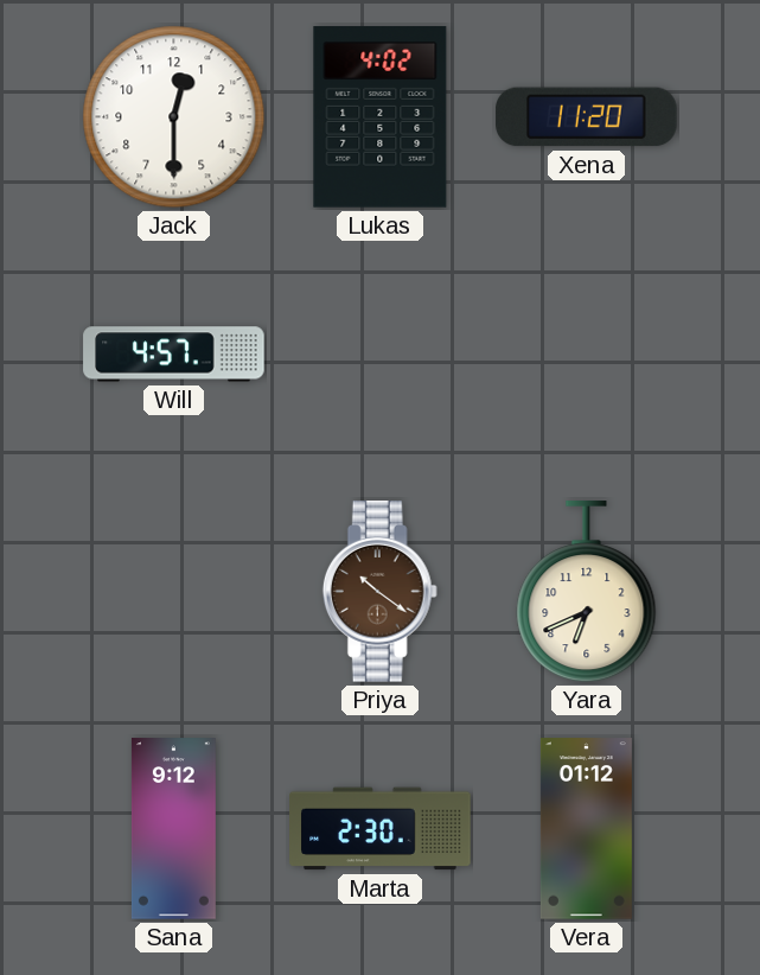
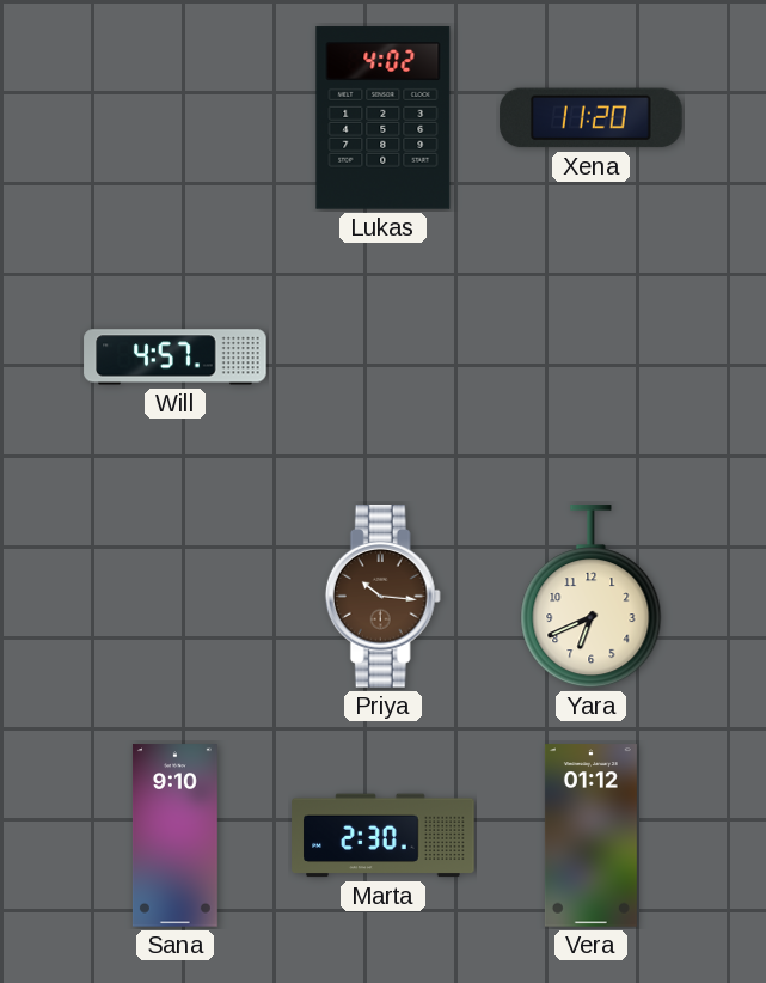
Jack: 12:30 -> none
Priya: 10:21 -> 10:16
Sana: 9:12 -> 9:10
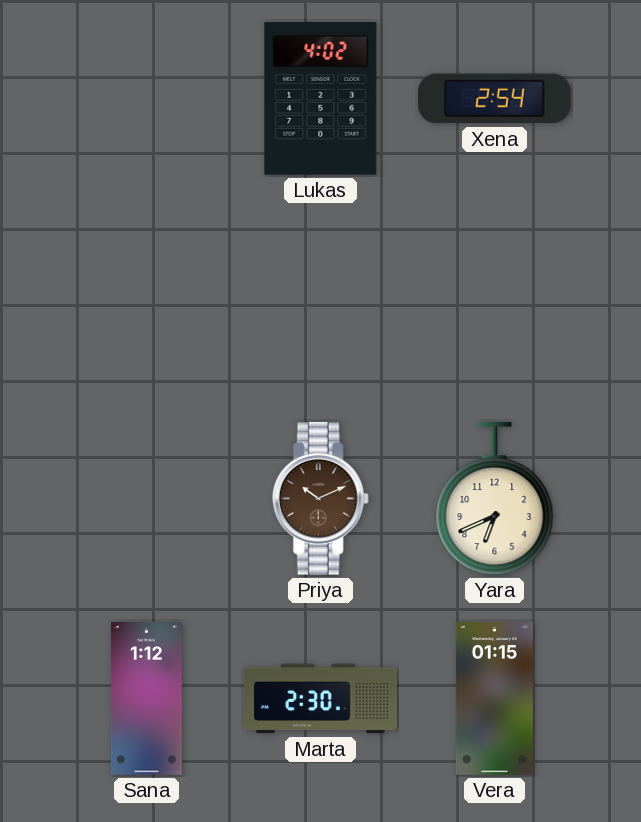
Xena: 11:20 -> 2:54
Will: 4:57 -> none
Priya: 10:16 -> 10:11
Sana: 9:10 -> 1:12
Vera: 01:12 -> 01:15
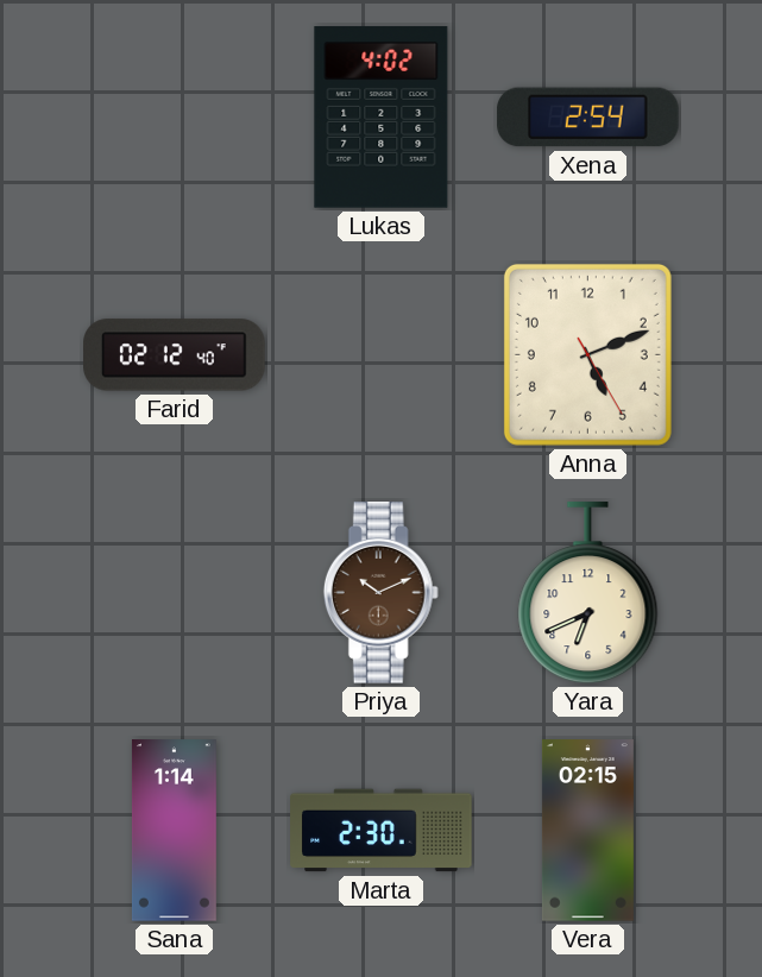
Farid: none -> 02:12
Anna: none -> 5:11
Sana: 1:12 -> 1:14
Vera: 01:15 -> 02:15
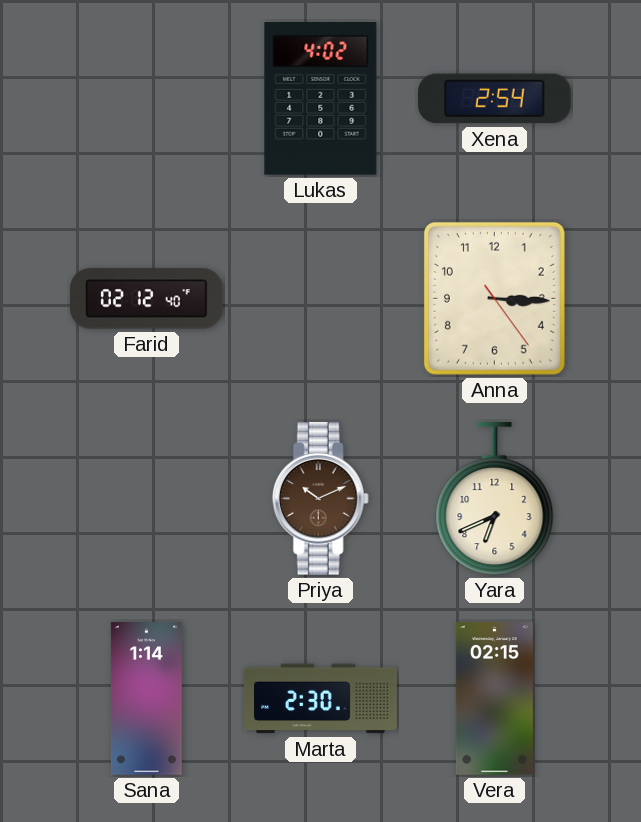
Anna: 5:11 -> 3:15
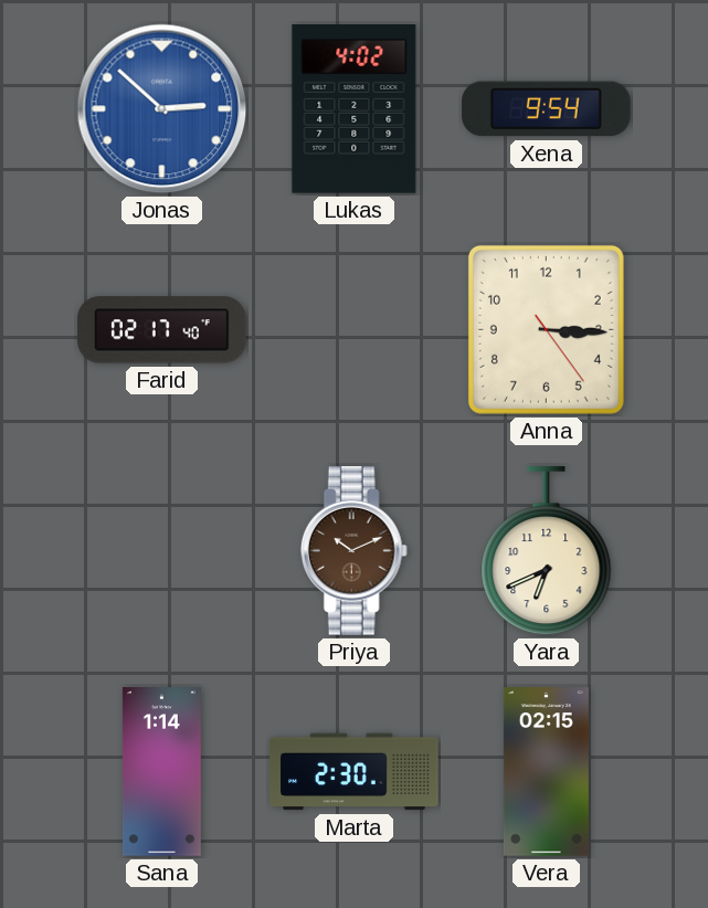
Jonas: none -> 2:52
Xena: 2:54 -> 9:54
Farid: 02:12 -> 02:17
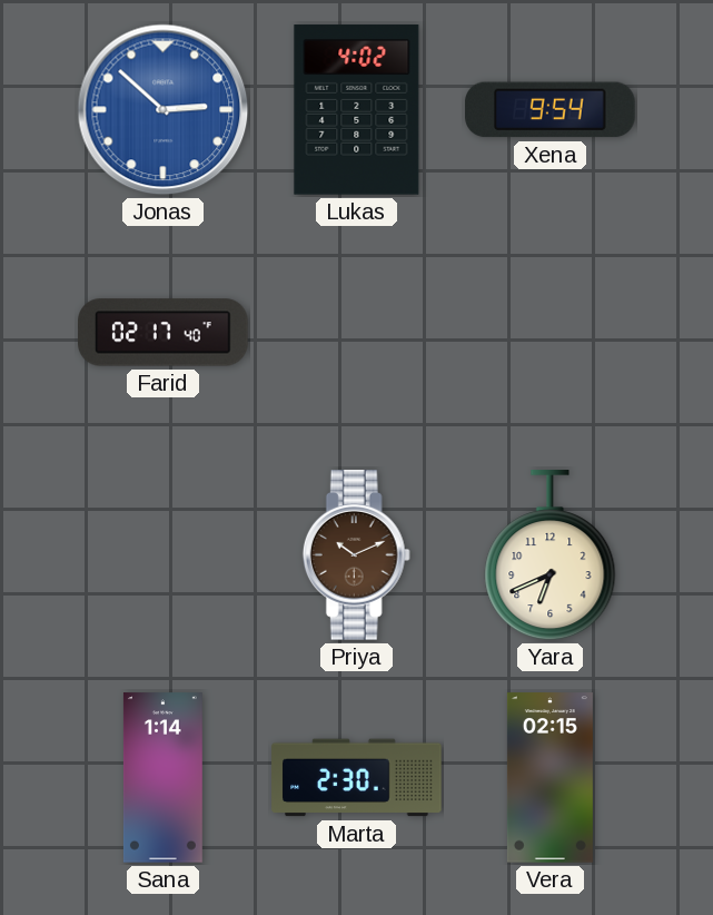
Anna: 3:15 -> none
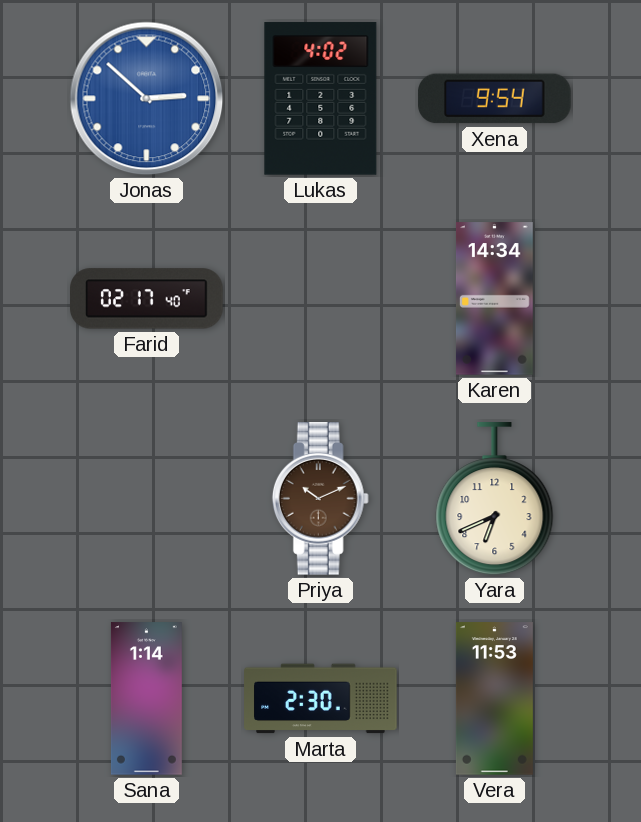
Karen: none -> 14:34
Vera: 02:15 -> 11:53
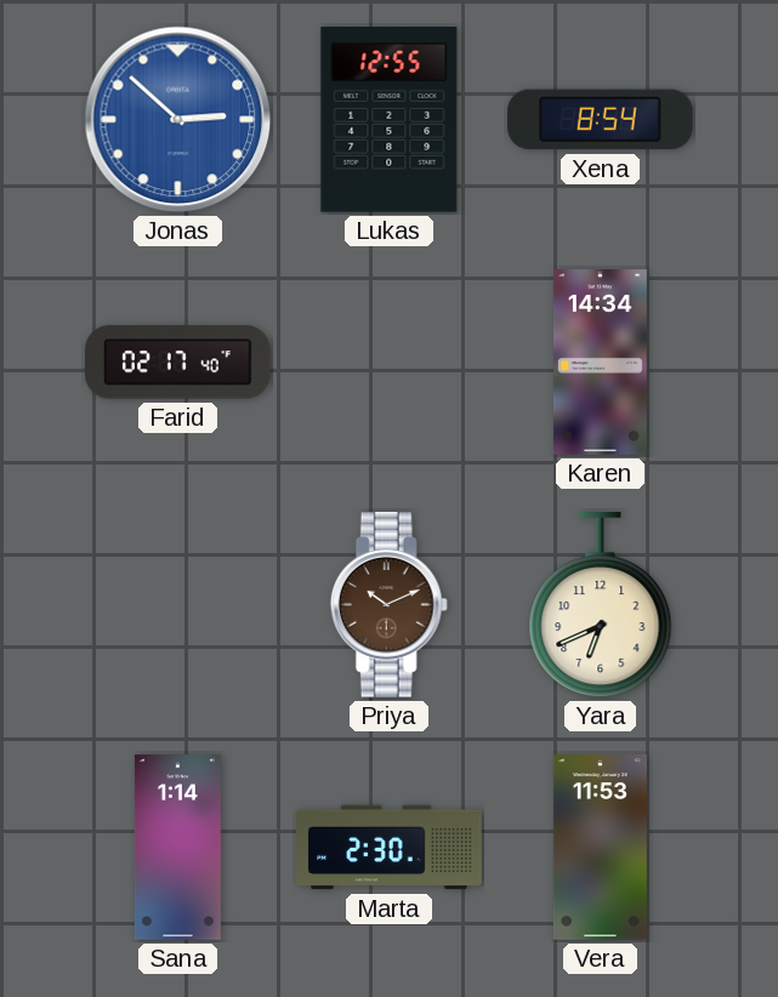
Lukas: 4:02 -> 12:55
Xena: 9:54 -> 8:54
